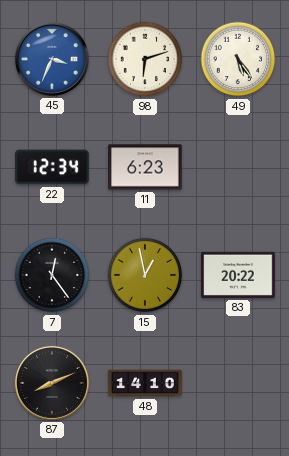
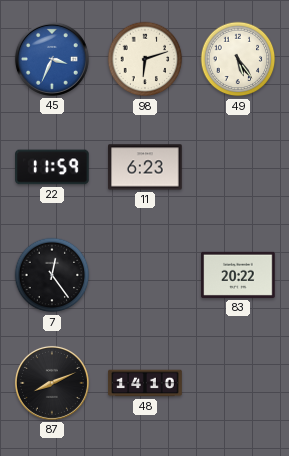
22: 12:34 -> 11:59
15: 12:58 -> none
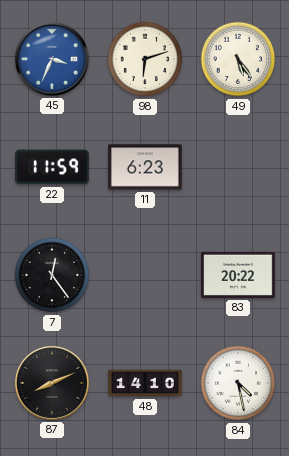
84: none -> 4:28
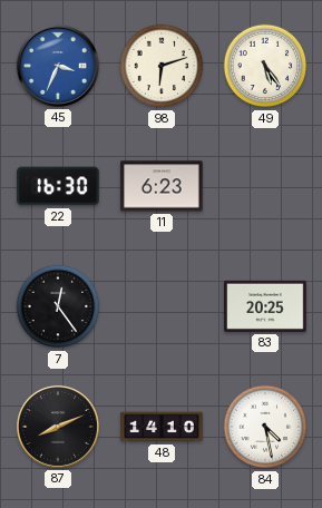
22: 11:59 -> 16:30
83: 20:22 -> 20:25
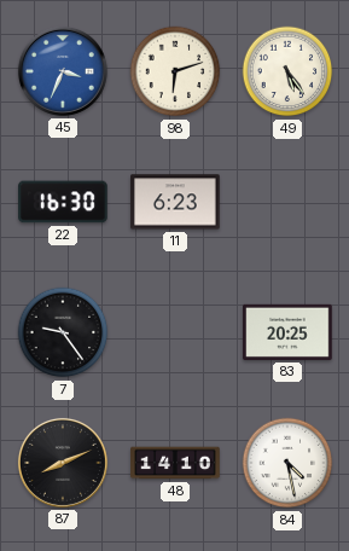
7: 12:24 -> 9:24
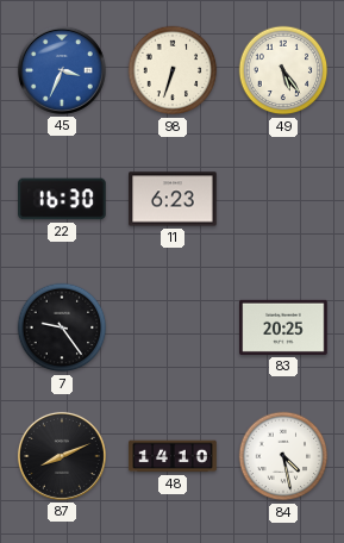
98: 6:12 -> 6:33
